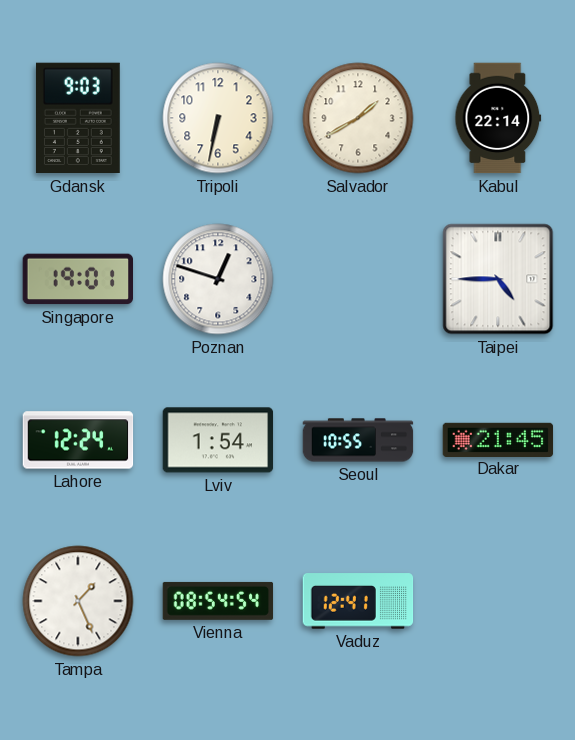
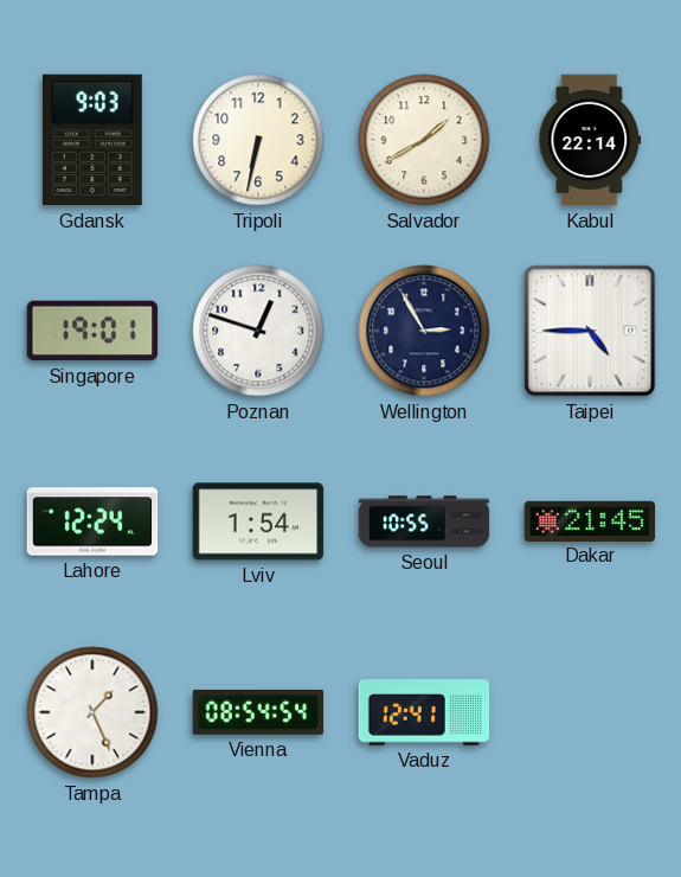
Wellington: none -> 2:55
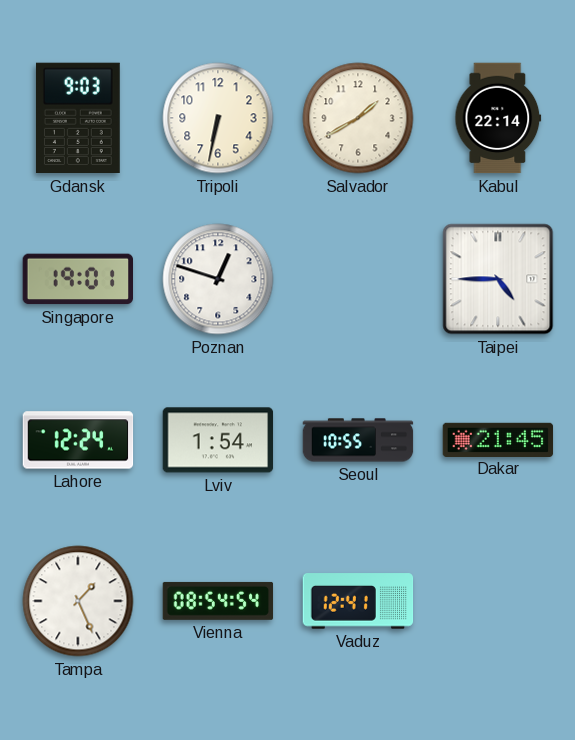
Wellington: 2:55 -> none
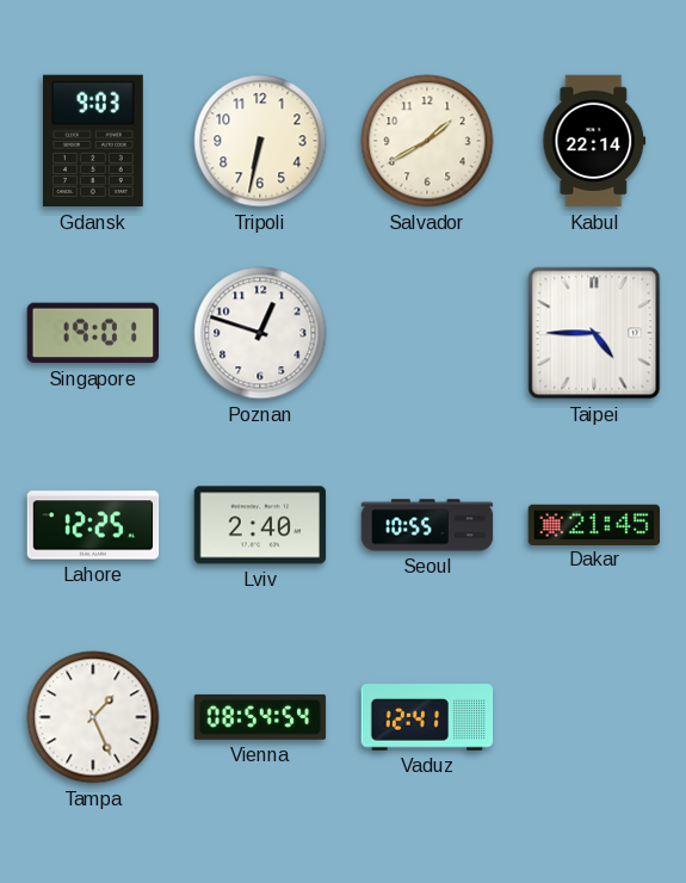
Lahore: 12:24 -> 12:25
Lviv: 1:54 -> 2:40
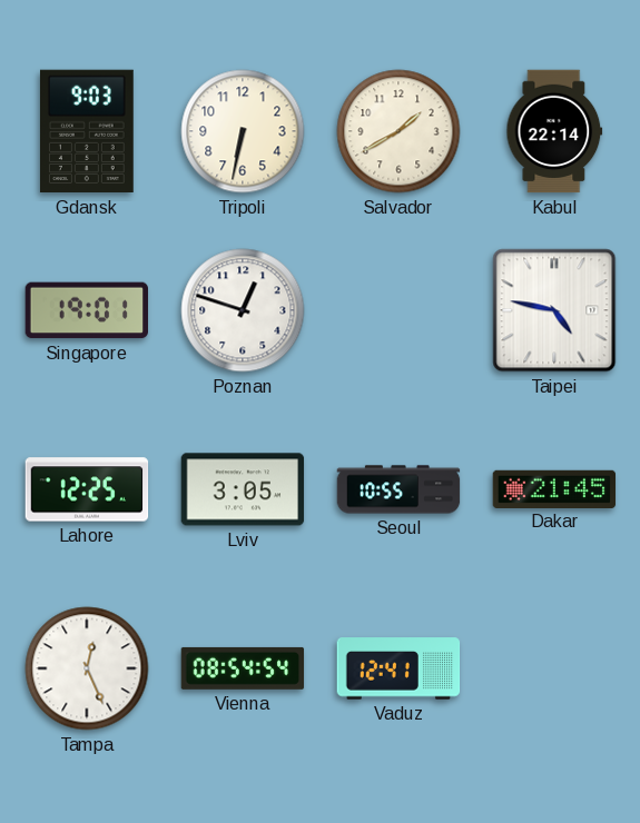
Taipei: 4:45 -> 4:47
Lviv: 2:40 -> 3:05
Tampa: 1:26 -> 12:26
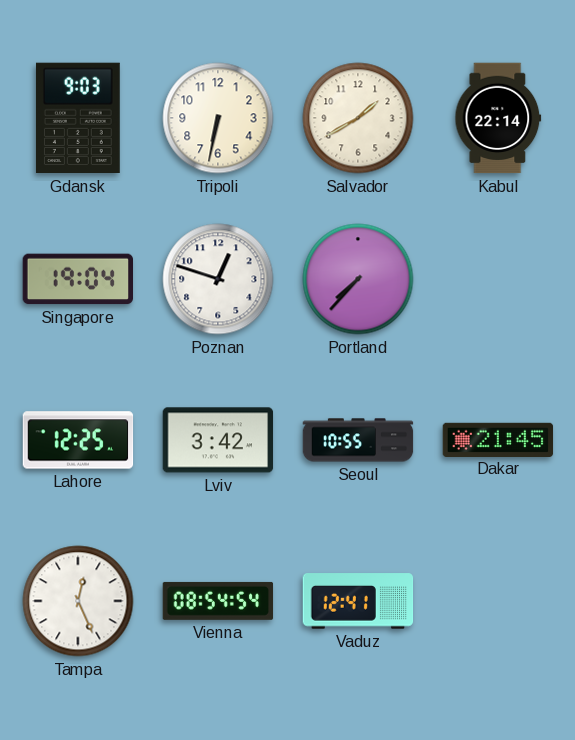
Singapore: 19:01 -> 19:04
Portland: none -> 7:37
Taipei: 4:47 -> none
Lviv: 3:05 -> 3:42
